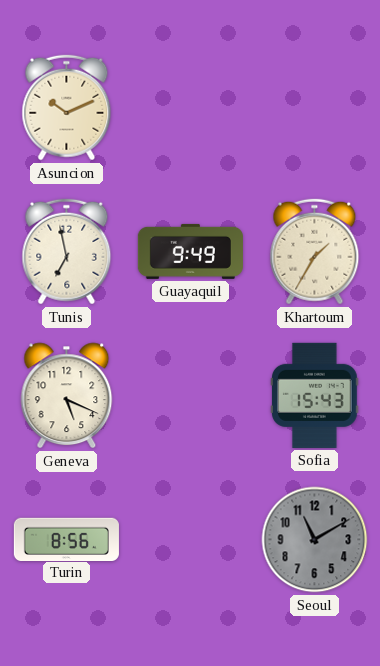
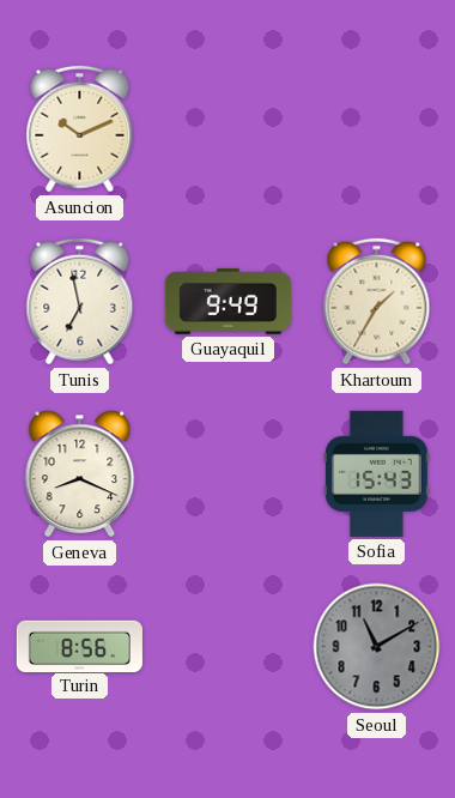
Geneva: 5:19 -> 8:19
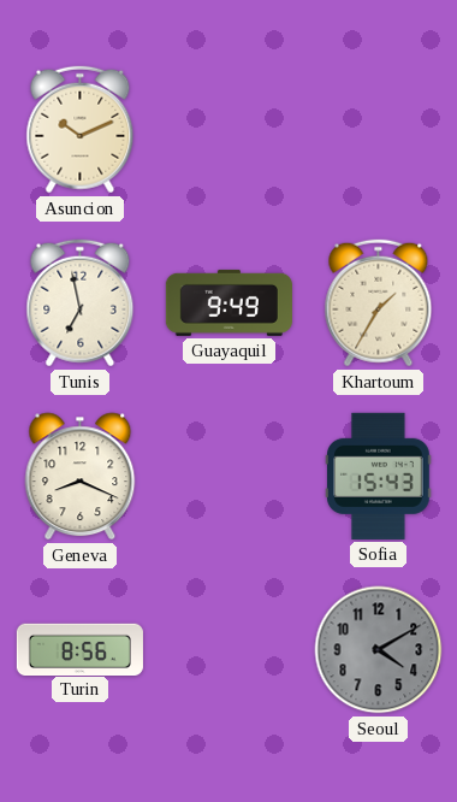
Seoul: 11:10 -> 4:10
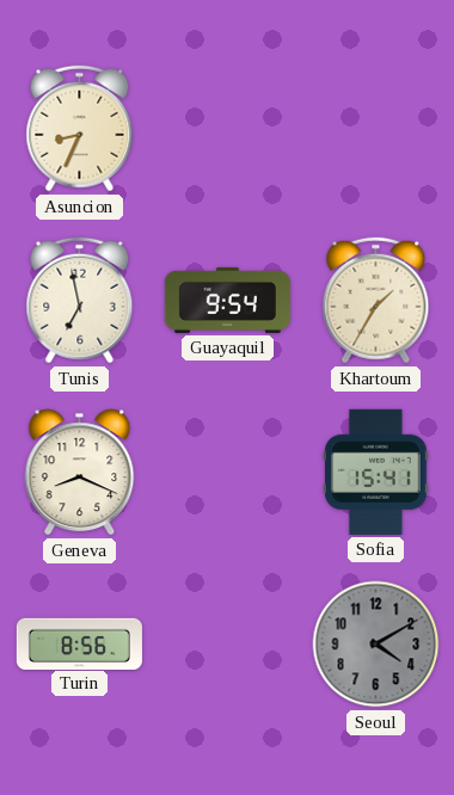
Asuncion: 10:11 -> 8:34
Guayaquil: 9:49 -> 9:54
Sofia: 15:43 -> 15:41
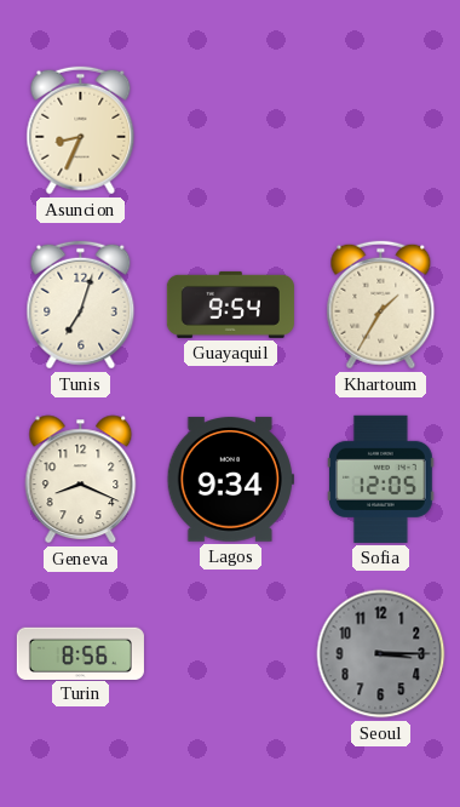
Tunis: 6:58 -> 7:03
Lagos: none -> 9:34
Sofia: 15:41 -> 12:05
Seoul: 4:10 -> 3:15
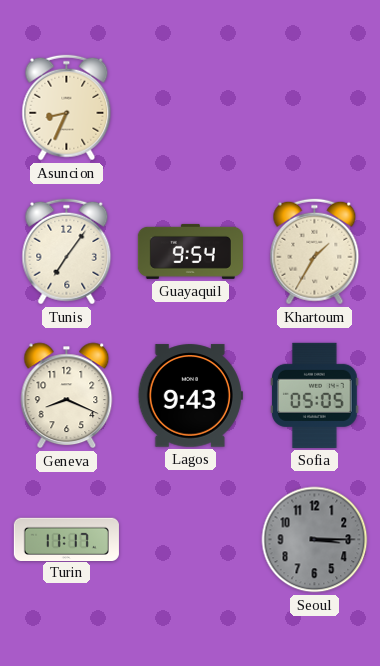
Tunis: 7:03 -> 7:06
Lagos: 9:34 -> 9:43
Sofia: 12:05 -> 05:05
Turin: 8:56 -> 11:17
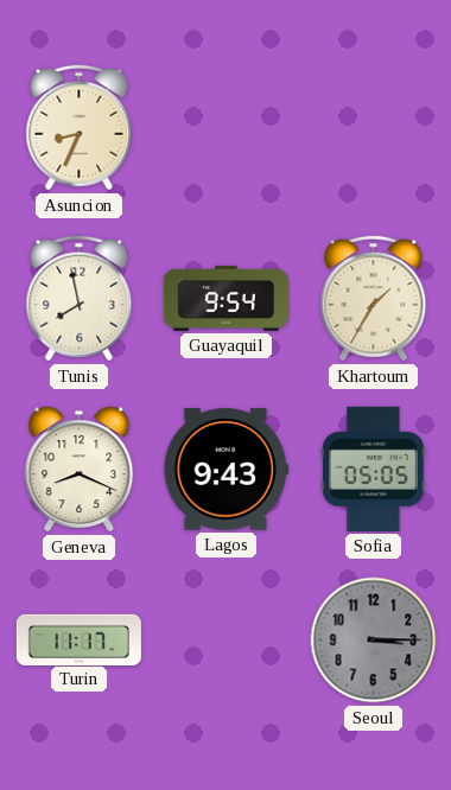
Tunis: 7:06 -> 7:58
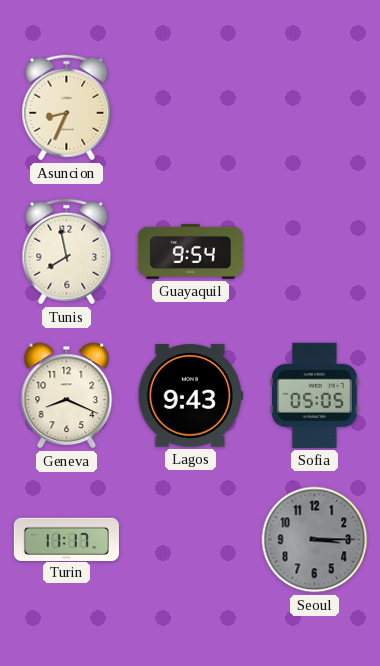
Khartoum: 1:35 -> none
